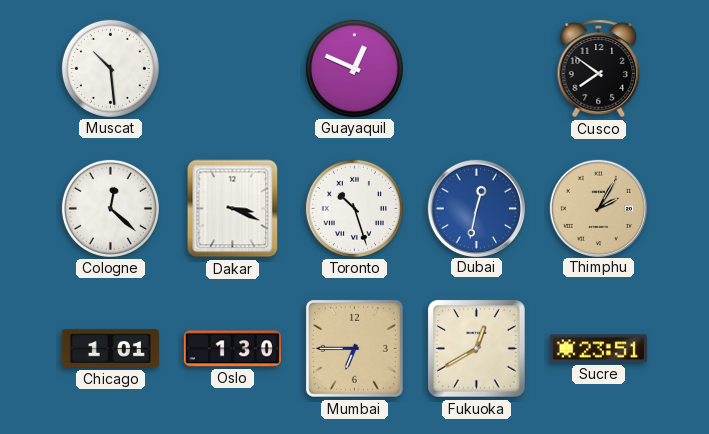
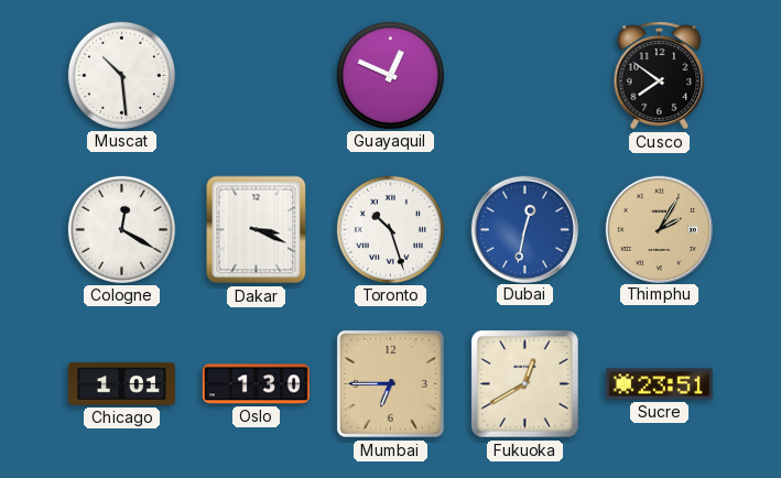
Cologne: 12:22 -> 12:20
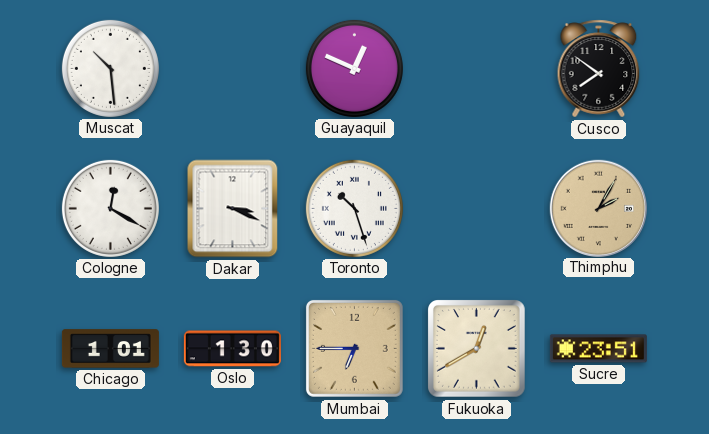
Dubai: 12:32 -> none
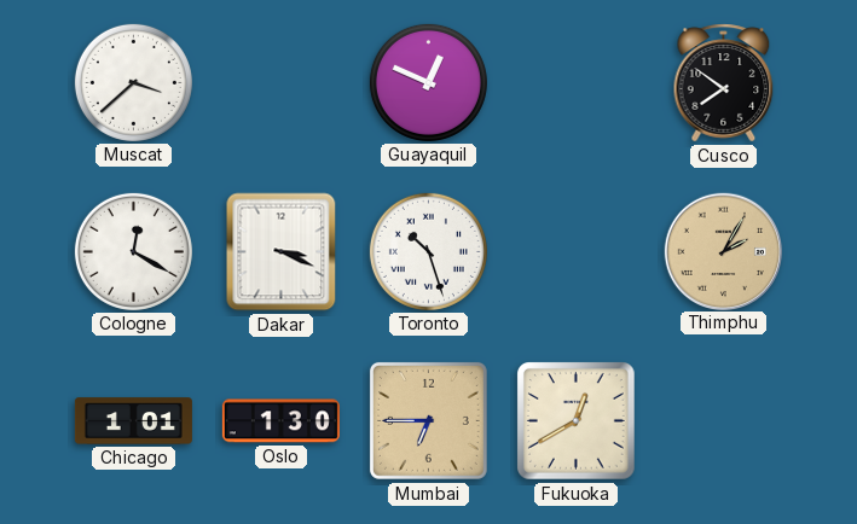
Muscat: 10:29 -> 3:38
Sucre: 23:51 -> none
